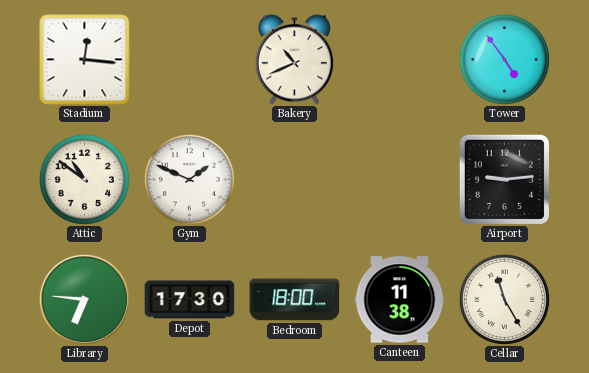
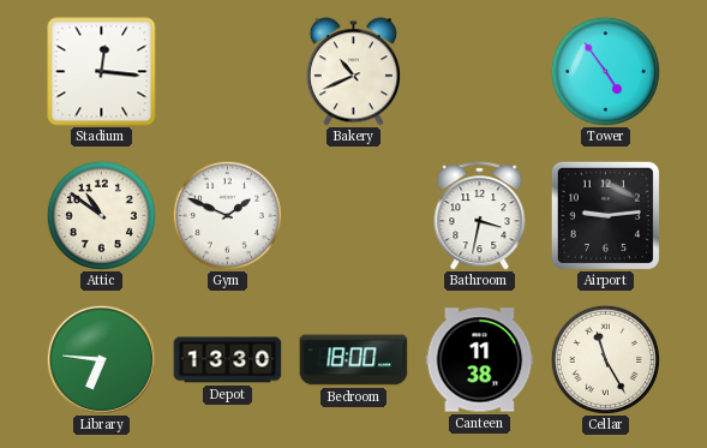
Bathroom: none -> 3:32
Depot: 17:30 -> 13:30
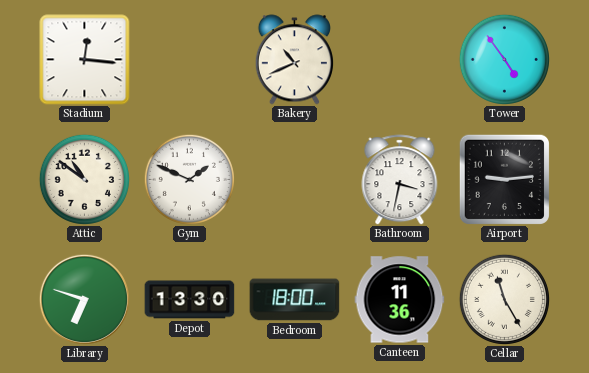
Library: 6:46 -> 6:48
Canteen: 11:38 -> 11:36
